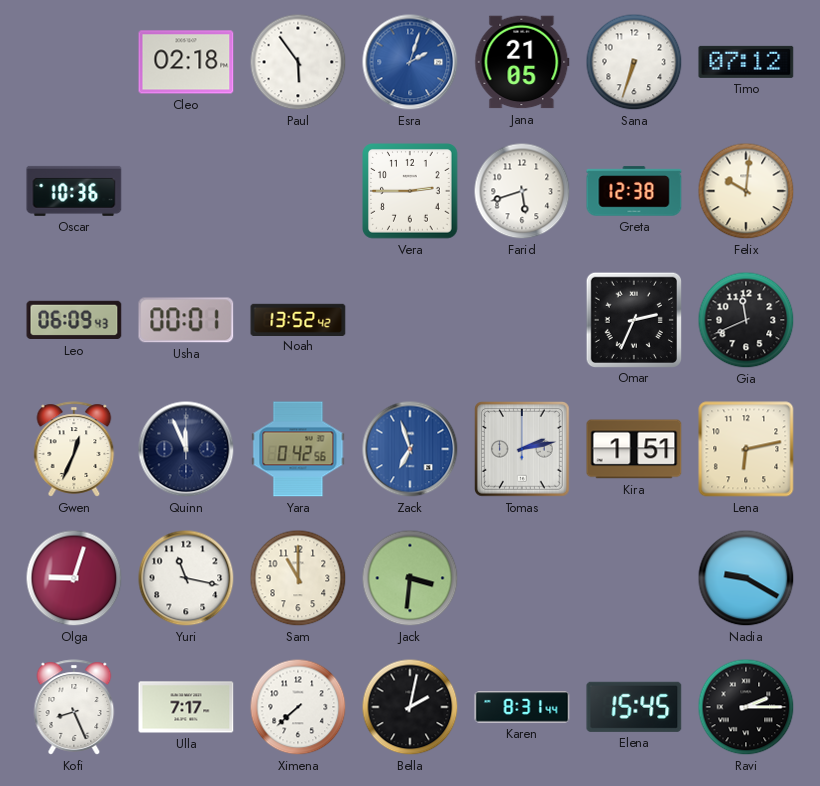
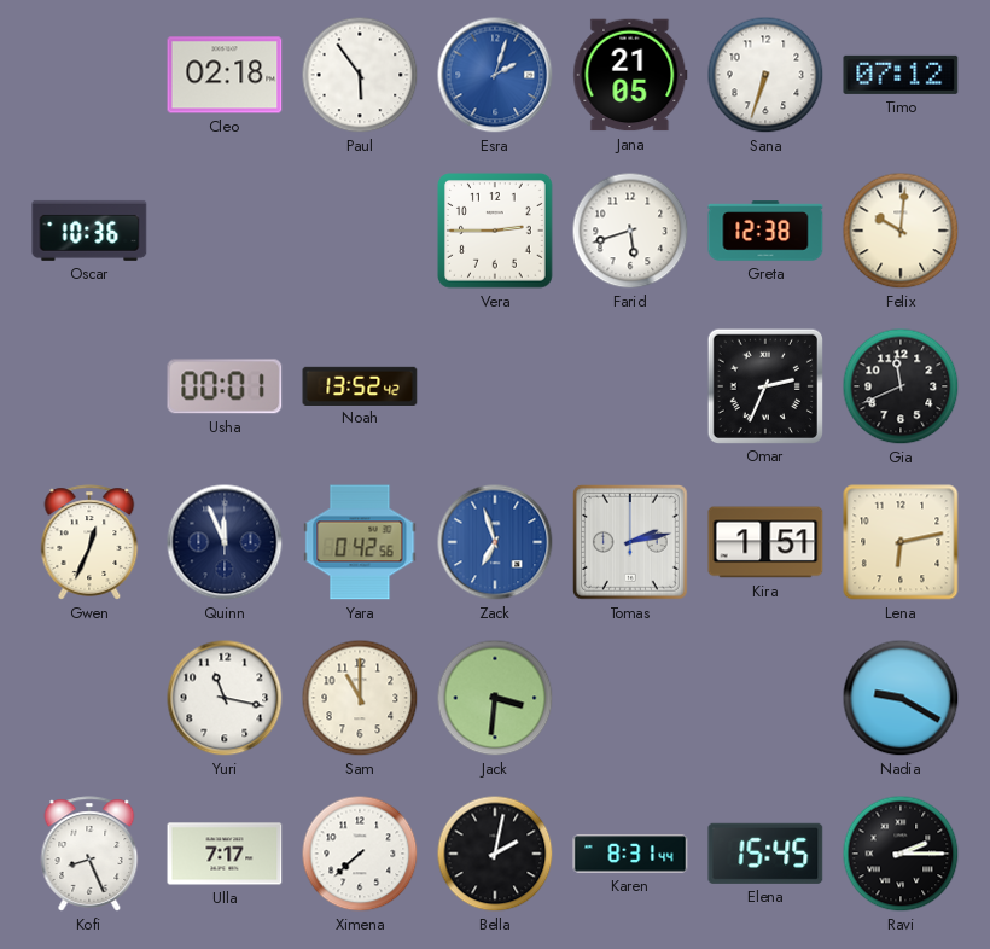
Leo: 06:09 -> none
Olga: 9:03 -> none
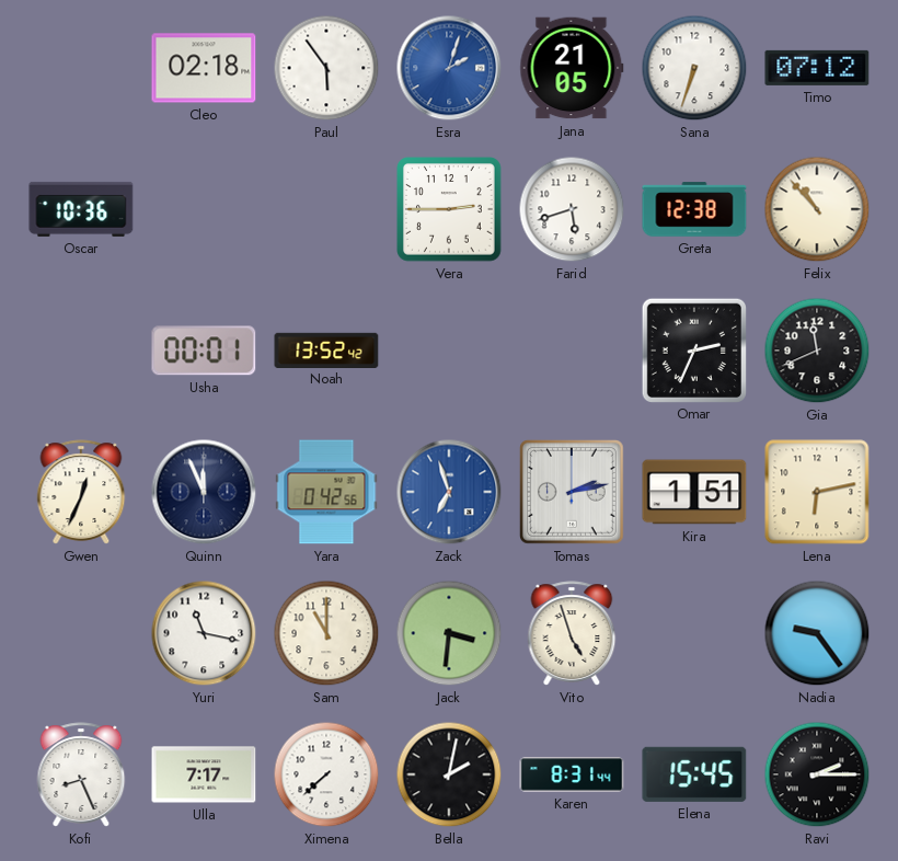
Felix: 10:01 -> 10:53
Vito: none -> 4:57
Nadia: 9:20 -> 9:24
